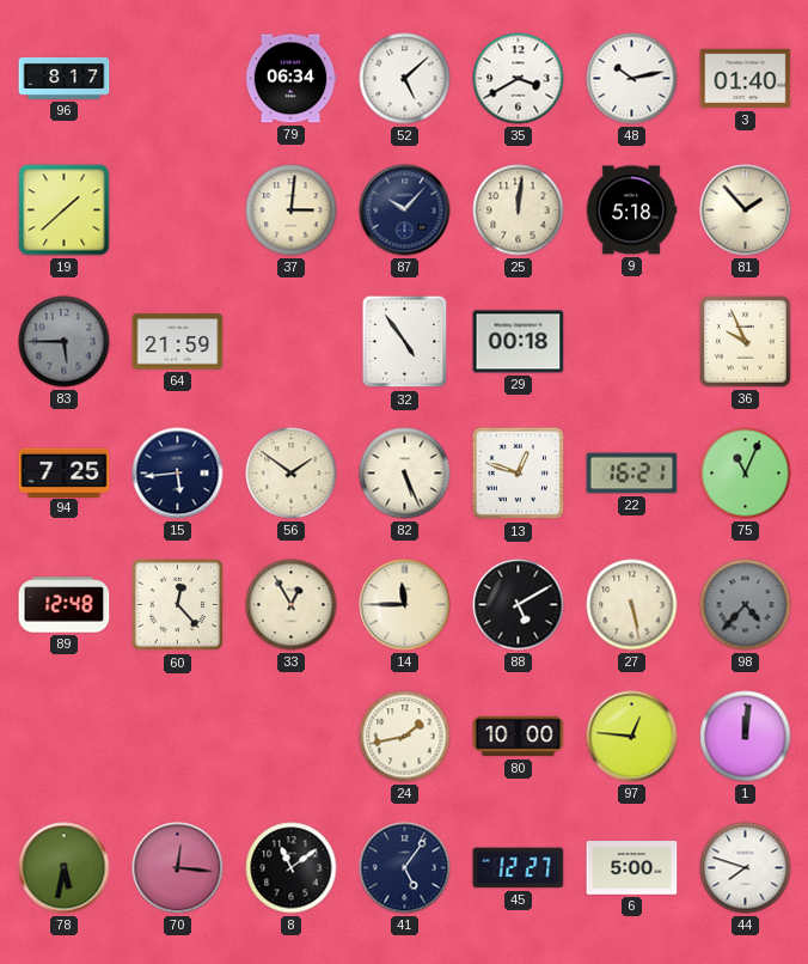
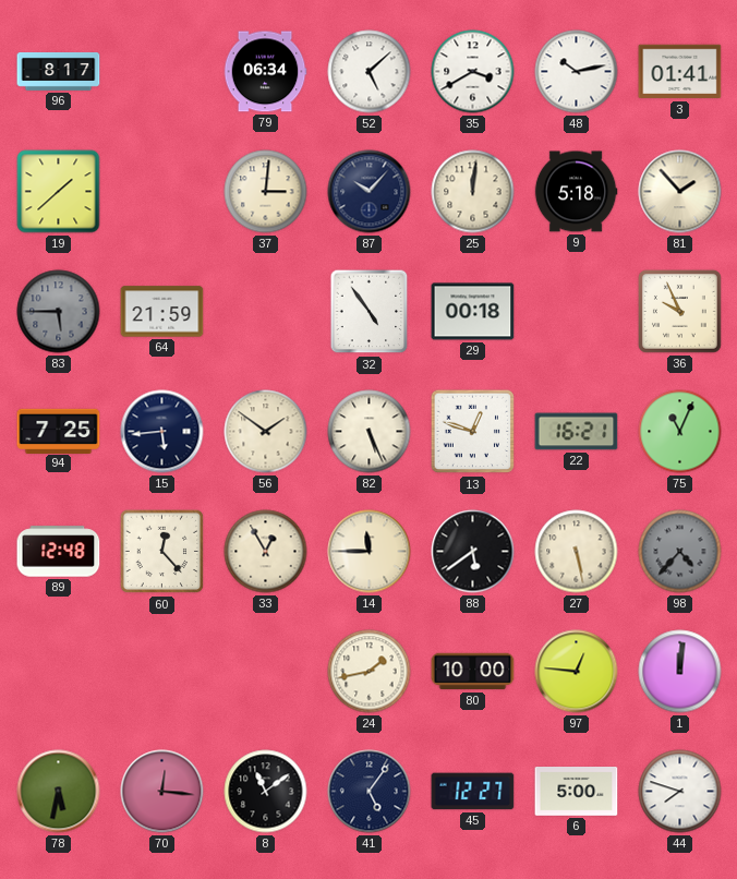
3: 01:40 -> 01:41
88: 5:10 -> 5:39
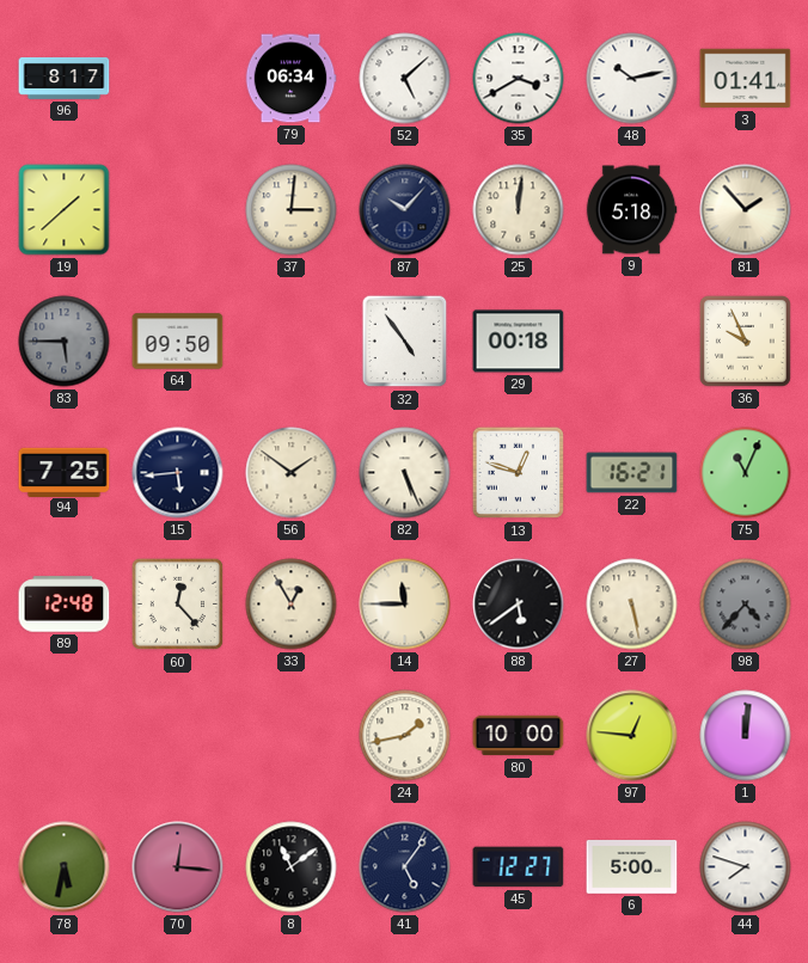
64: 21:59 -> 09:50
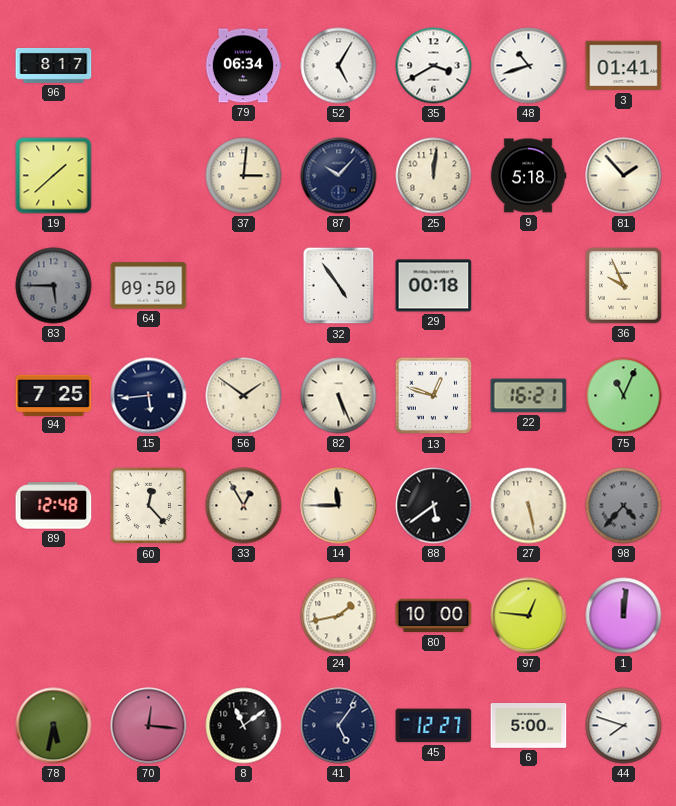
52: 5:08 -> 5:05
48: 10:13 -> 10:42
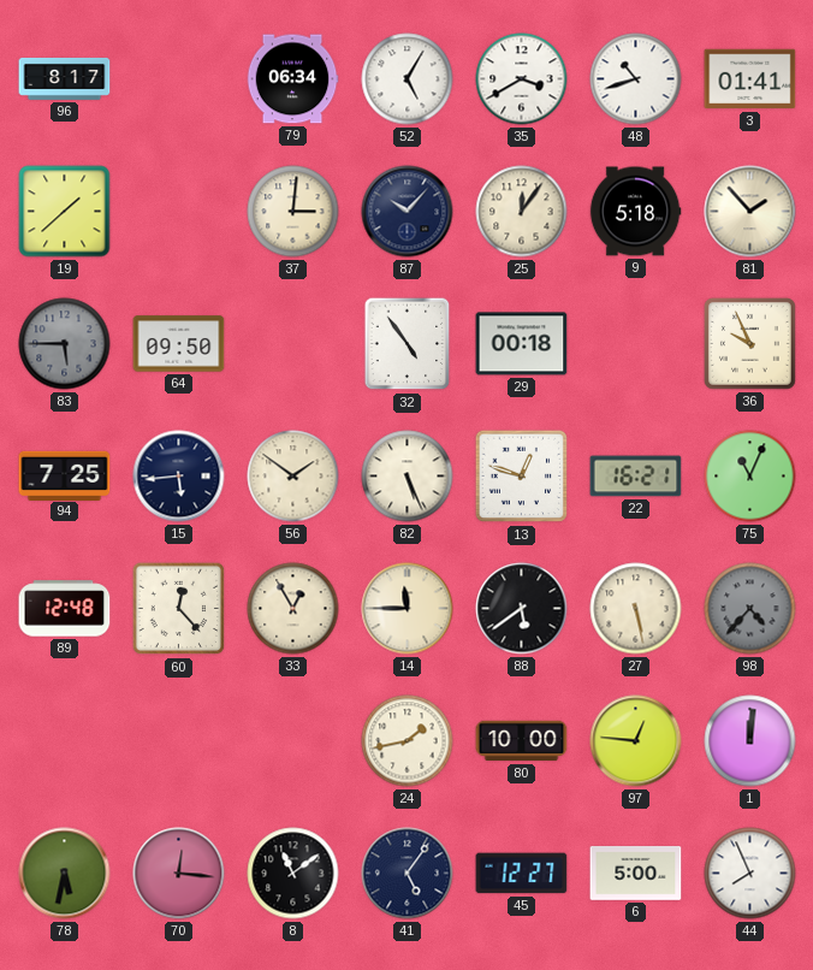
25: 12:01 -> 12:06
44: 7:48 -> 7:56
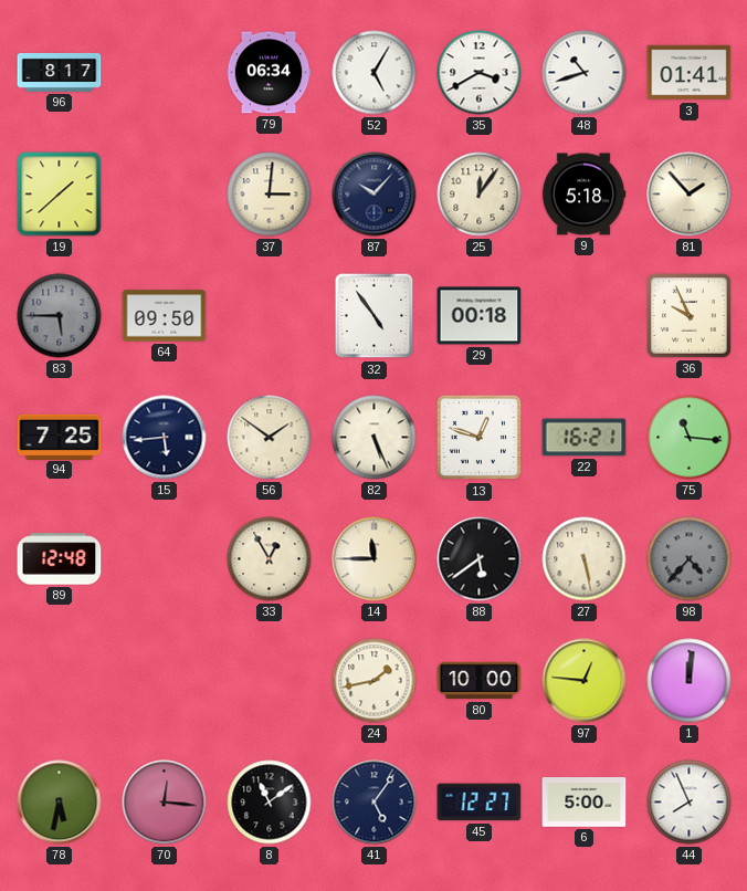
75: 11:04 -> 11:16
60: 12:23 -> none
